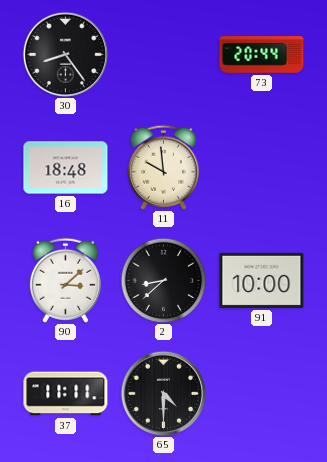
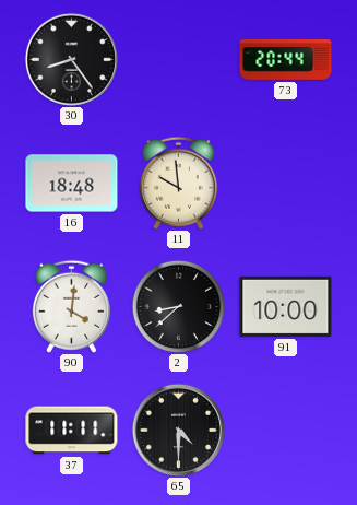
90: 3:08 -> 4:01
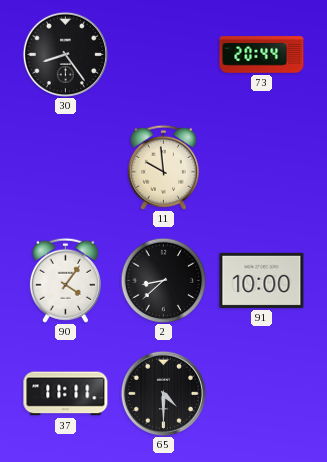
16: 18:48 -> none
90: 4:01 -> 4:06
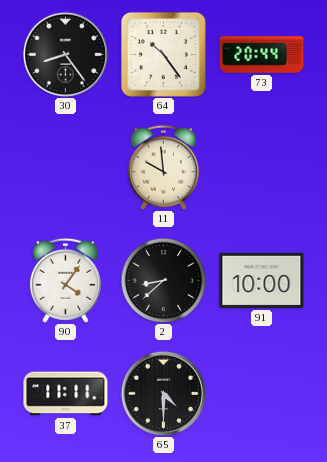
64: none -> 10:24
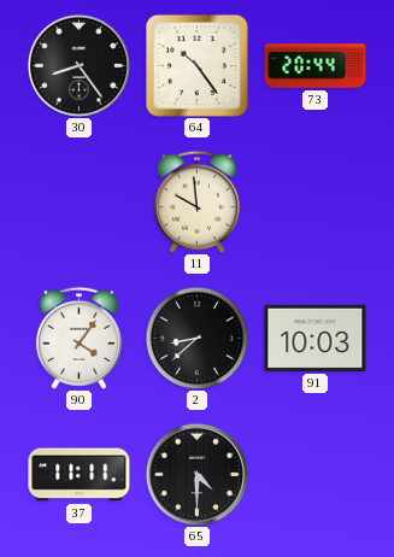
91: 10:00 -> 10:03
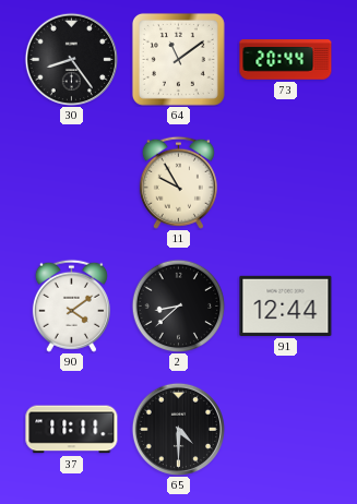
64: 10:24 -> 11:09
11: 9:59 -> 9:55
90: 4:06 -> 4:09
91: 10:03 -> 12:44
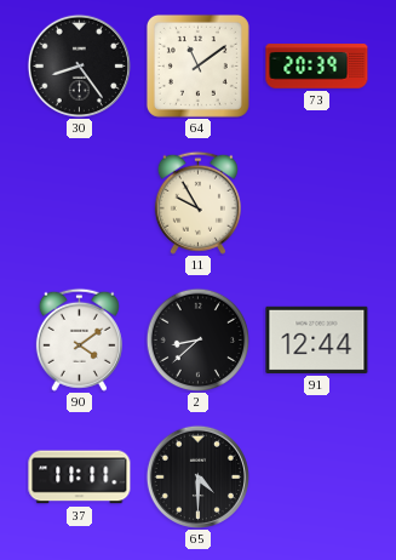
73: 20:44 -> 20:39
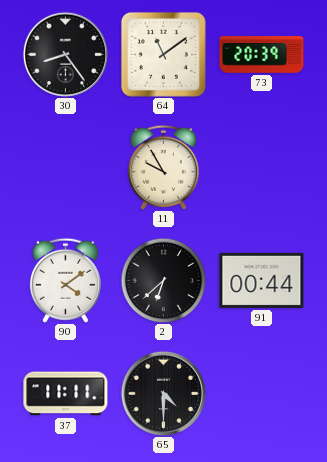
2: 8:38 -> 6:38
91: 12:44 -> 00:44
